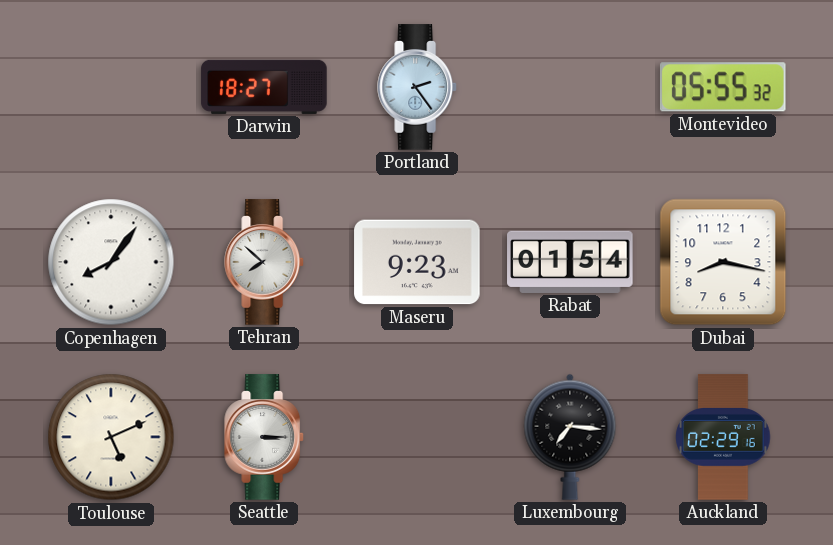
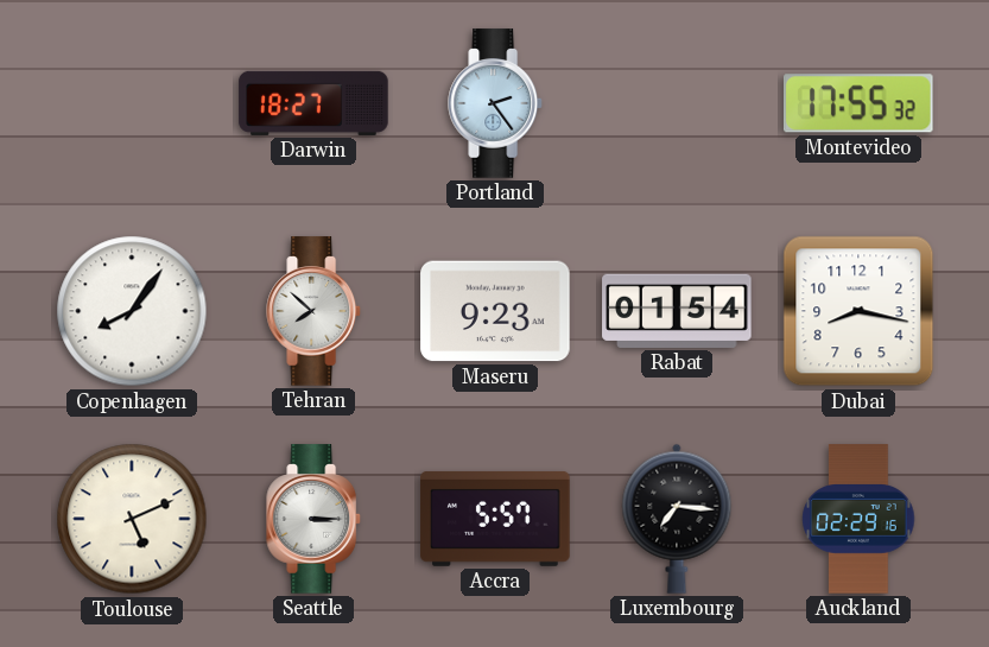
Montevideo: 05:55 -> 17:55
Accra: none -> 5:57
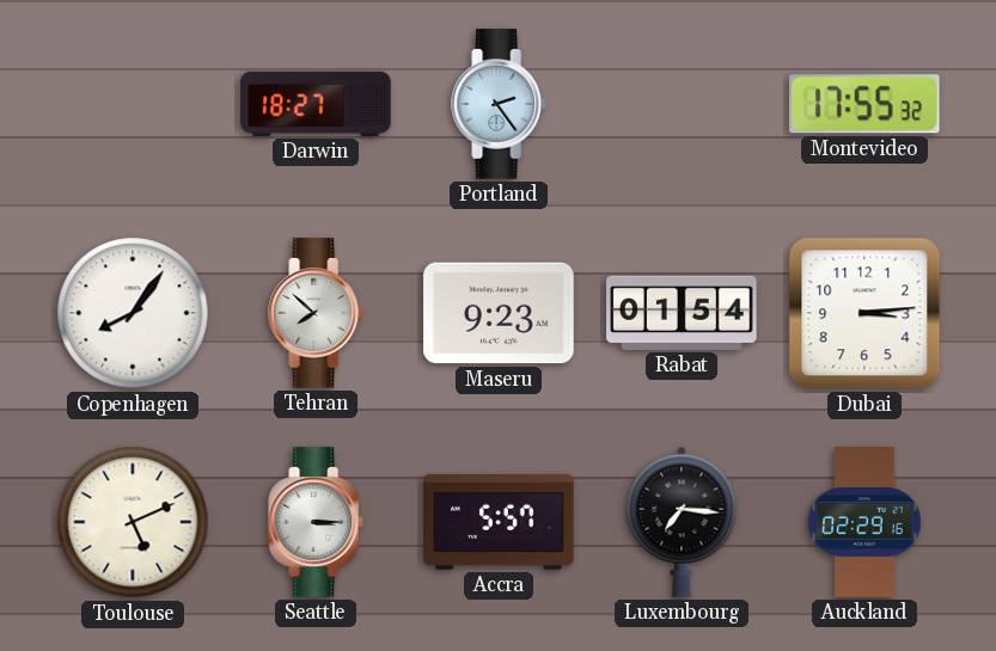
Dubai: 8:17 -> 3:14
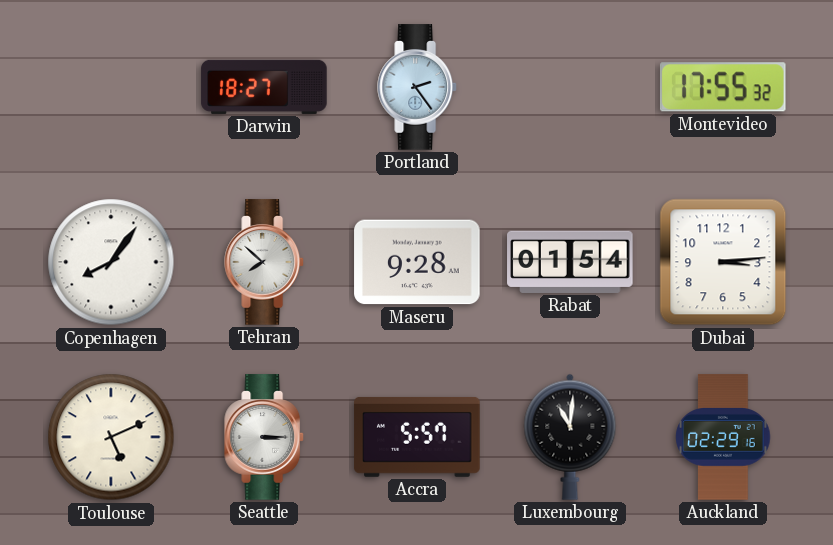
Maseru: 9:23 -> 9:28
Luxembourg: 7:16 -> 11:01
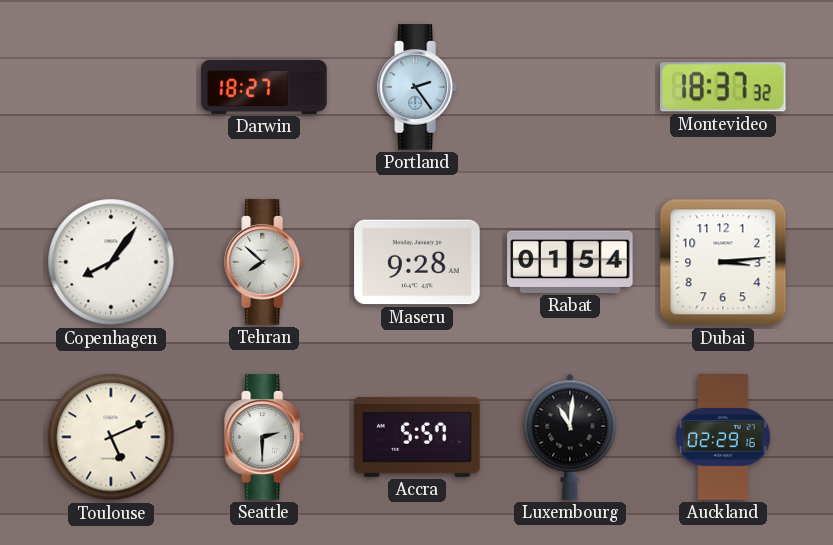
Montevideo: 17:55 -> 18:37
Seattle: 3:15 -> 2:30
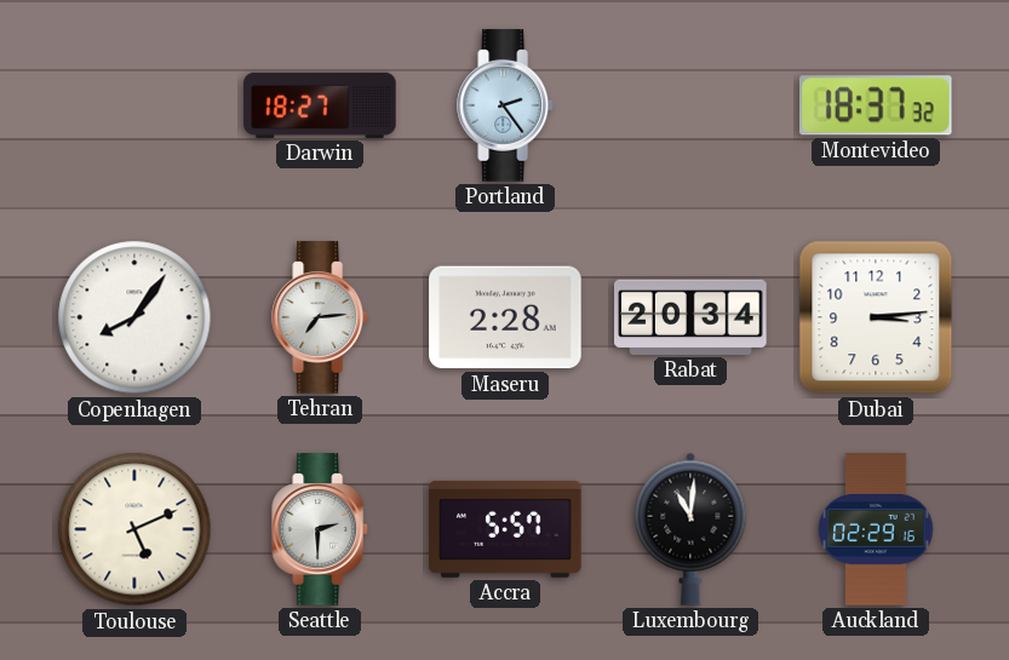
Tehran: 7:52 -> 7:14
Maseru: 9:28 -> 2:28
Rabat: 01:54 -> 20:34
